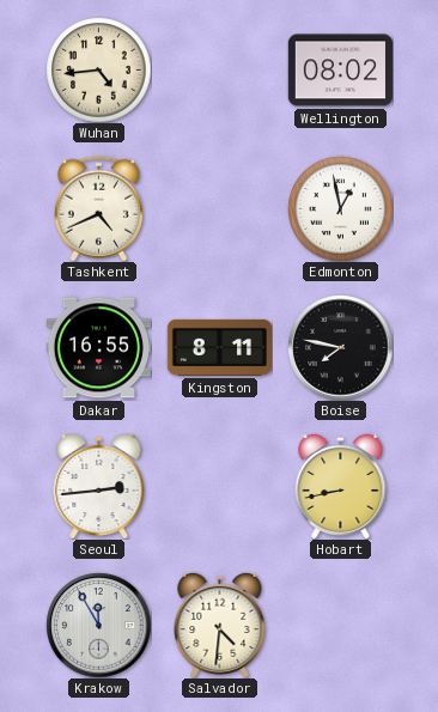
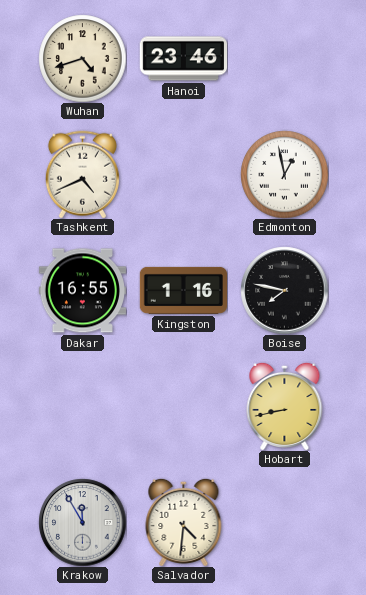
Wuhan: 4:44 -> 4:42
Hanoi: none -> 23:46
Wellington: 08:02 -> none
Kingston: 8:11 -> 1:16
Seoul: 2:44 -> none
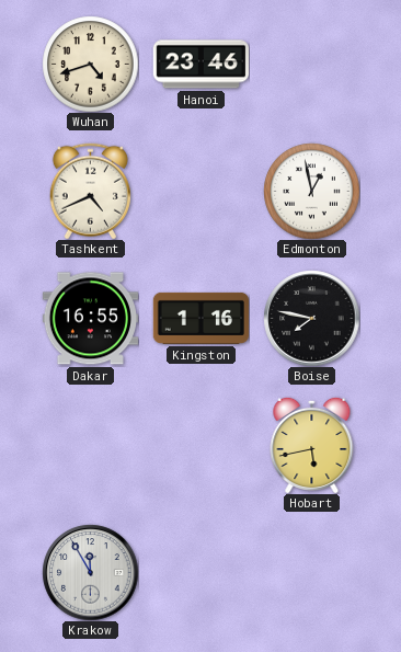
Hobart: 8:43 -> 5:43
Salvador: 4:31 -> none
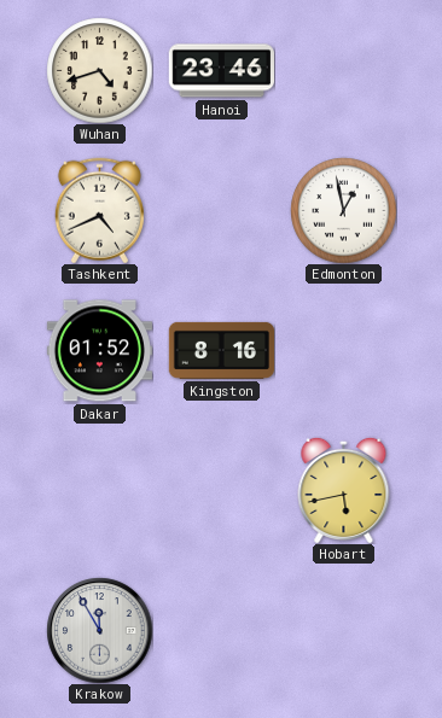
Dakar: 16:55 -> 01:52
Kingston: 1:16 -> 8:16
Boise: 7:47 -> none
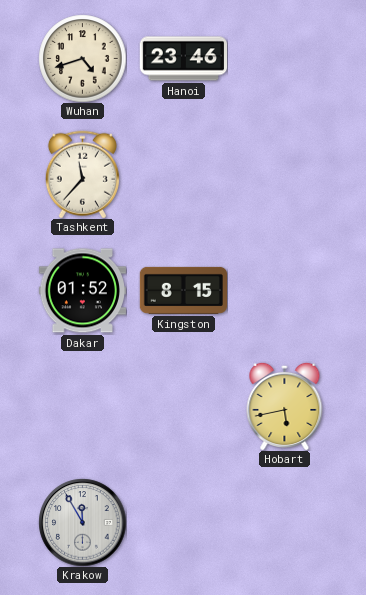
Tashkent: 4:41 -> 11:37
Edmonton: 12:58 -> none
Kingston: 8:16 -> 8:15
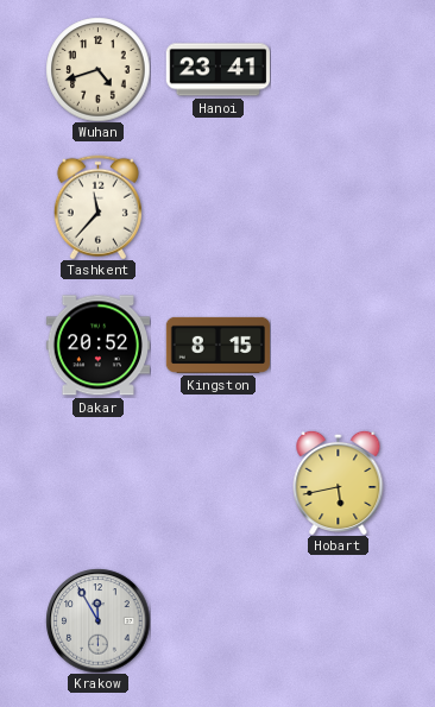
Hanoi: 23:46 -> 23:41
Dakar: 01:52 -> 20:52
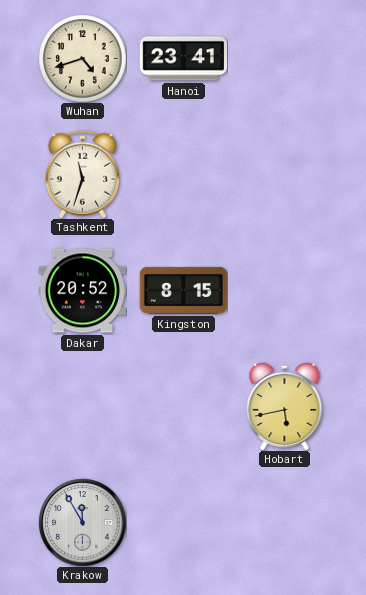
Tashkent: 11:37 -> 11:33
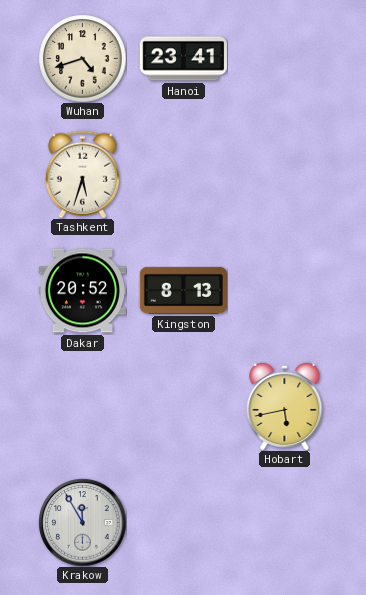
Tashkent: 11:33 -> 5:33
Kingston: 8:15 -> 8:13
